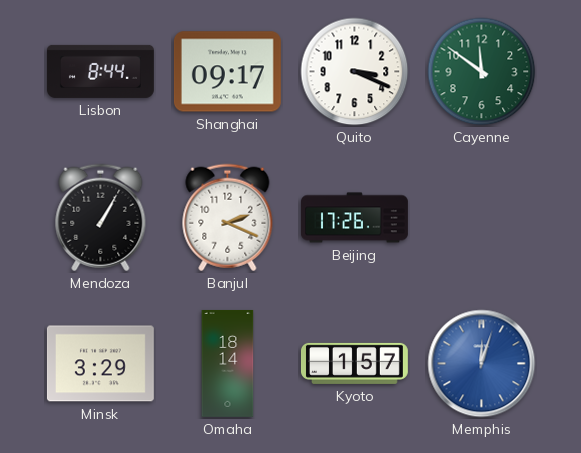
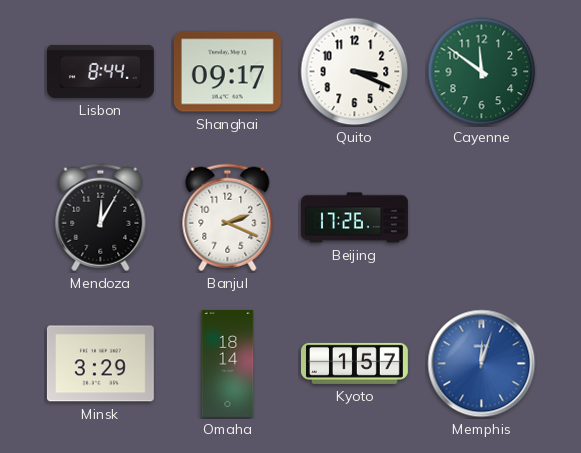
Mendoza: 1:05 -> 12:05
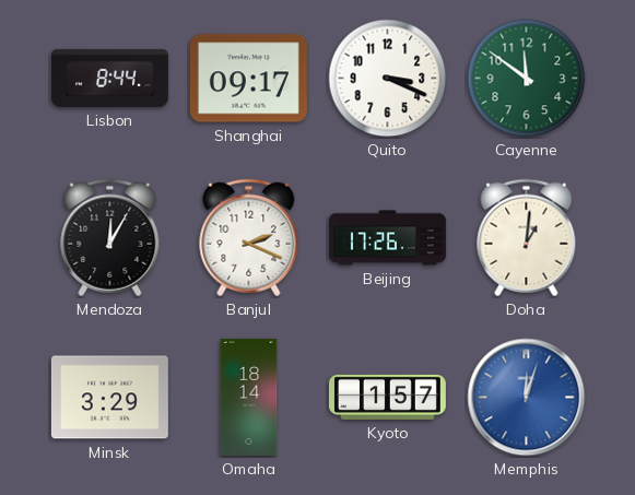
Doha: none -> 1:01
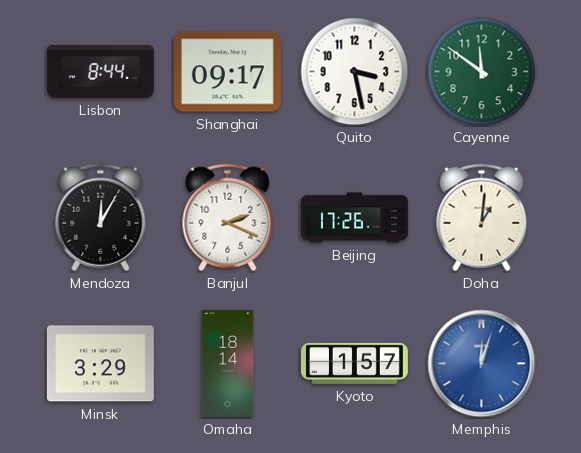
Quito: 3:19 -> 3:28
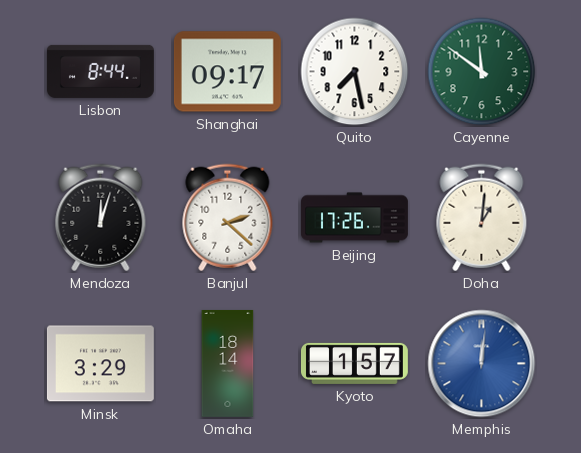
Quito: 3:28 -> 7:28
Mendoza: 12:05 -> 12:03
Banjul: 2:19 -> 2:22
Memphis: 12:03 -> 12:01
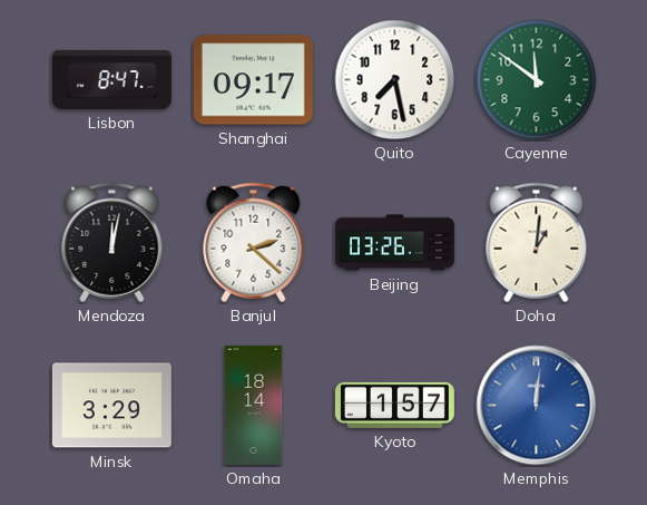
Lisbon: 8:44 -> 8:47
Mendoza: 12:03 -> 12:02
Beijing: 17:26 -> 03:26
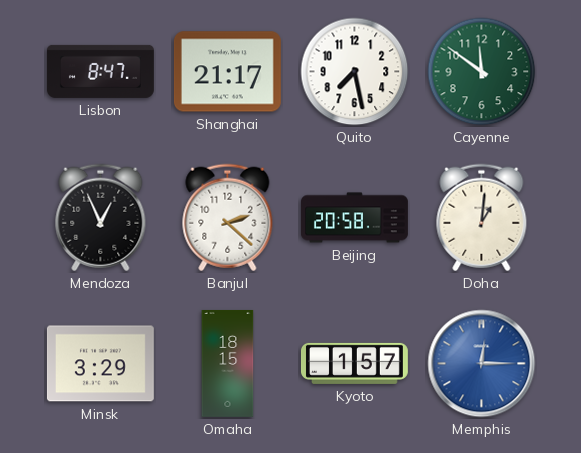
Shanghai: 09:17 -> 21:17
Mendoza: 12:02 -> 12:56
Beijing: 03:26 -> 20:58
Omaha: 18:14 -> 18:15
Memphis: 12:01 -> 12:15
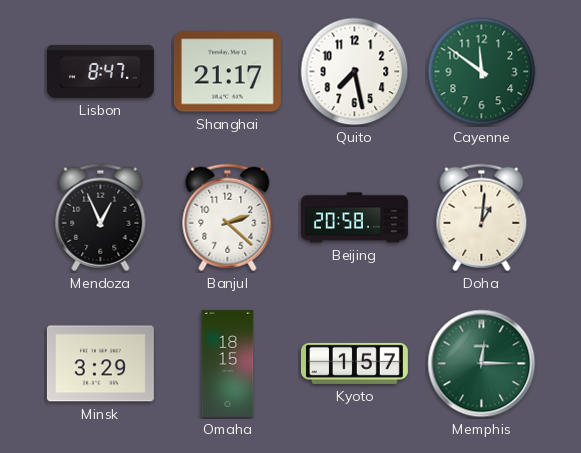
Memphis dial: blue -> green
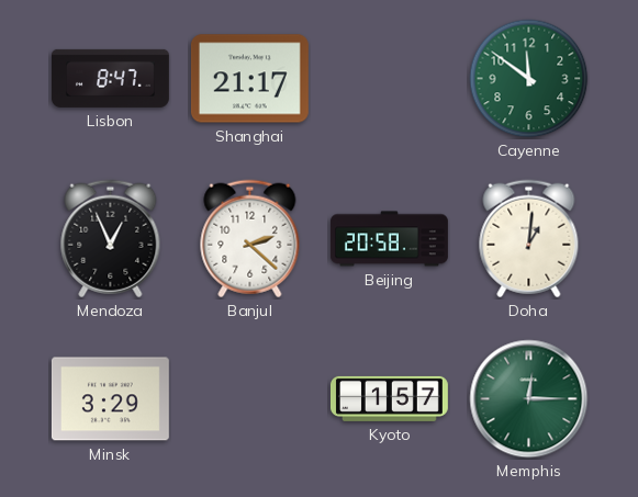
Quito: 7:28 -> none
Omaha: 18:15 -> none
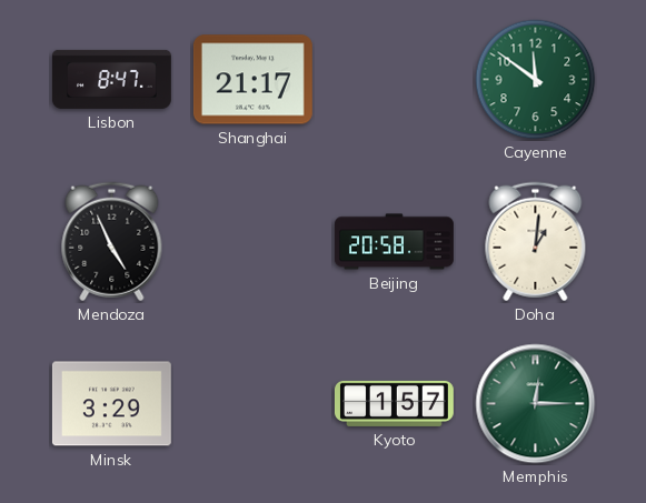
Mendoza: 12:56 -> 4:56
Banjul: 2:22 -> none
